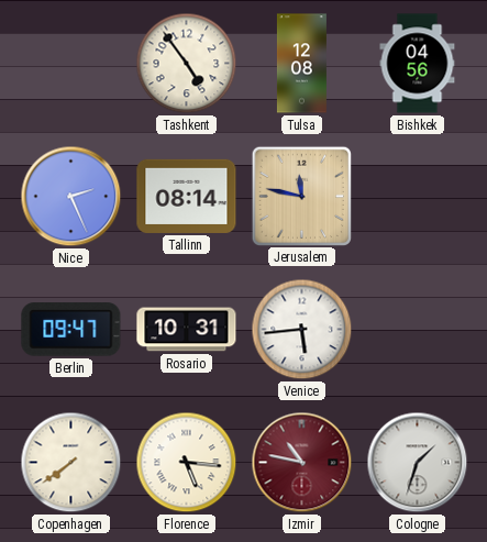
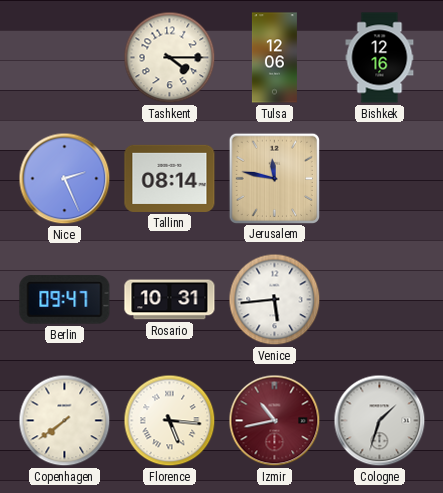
Tashkent: 4:54 -> 4:15
Tulsa: 12:08 -> 12:06
Bishkek: 04:56 -> 12:16
Izmir: 10:47 -> 10:43
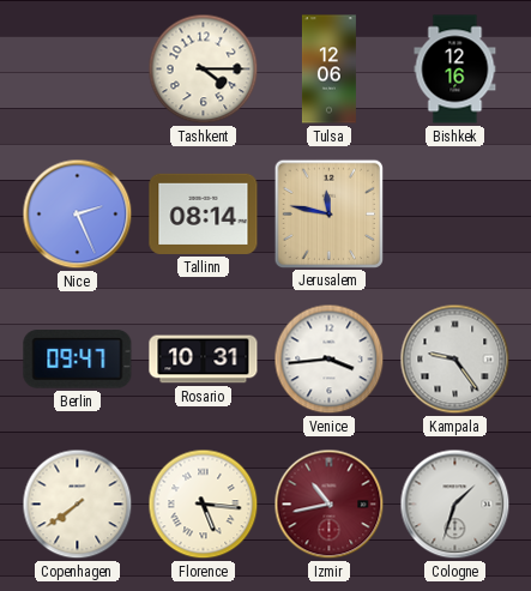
Venice: 5:44 -> 3:44
Kampala: none -> 9:24
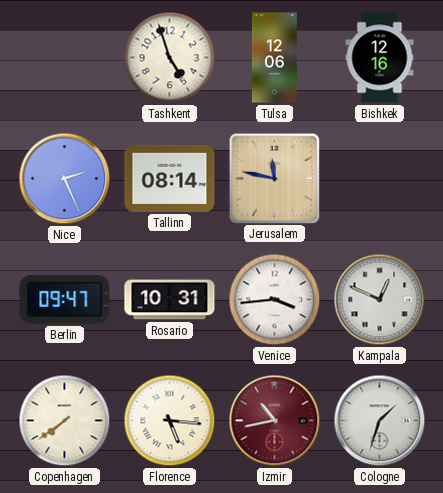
Tashkent: 4:15 -> 4:57
Kampala: 9:24 -> 12:49
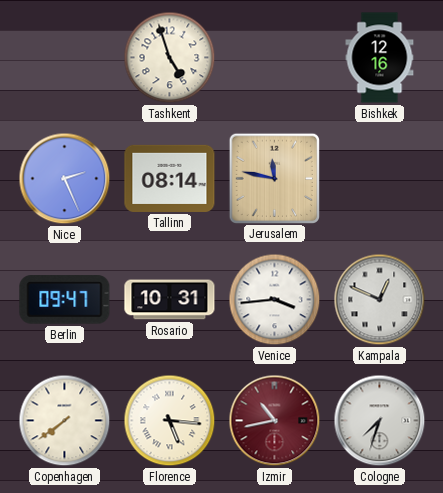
Tulsa: 12:06 -> none
Cologne: 1:33 -> 7:33
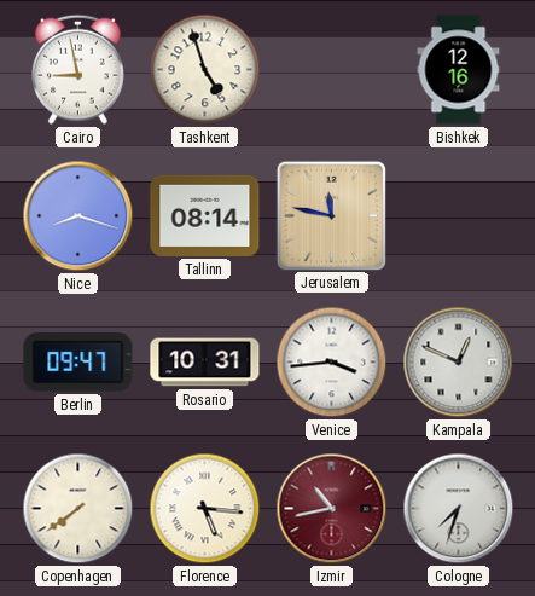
Cairo: none -> 8:58
Nice: 2:26 -> 8:18
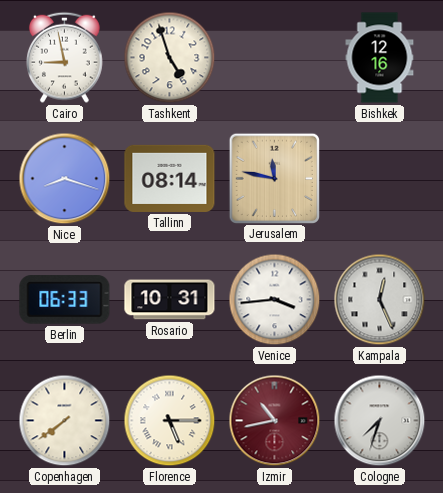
Berlin: 09:47 -> 06:33
Kampala: 12:49 -> 12:26
Florence: 5:16 -> 5:15
